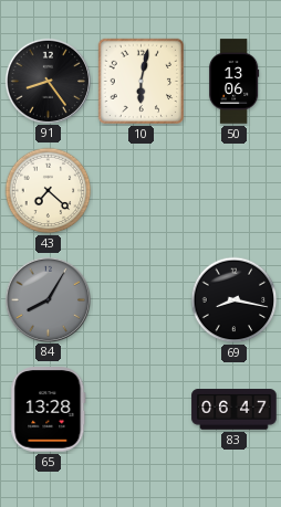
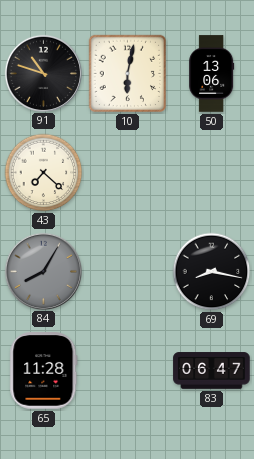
91: 8:24 -> 10:48
65: 13:28 -> 11:28
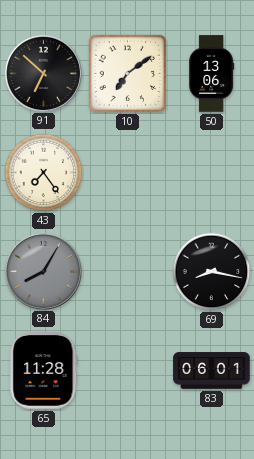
91: 10:48 -> 6:52
10: 6:02 -> 7:09
43: 7:22 -> 7:24
83: 06:47 -> 06:01
